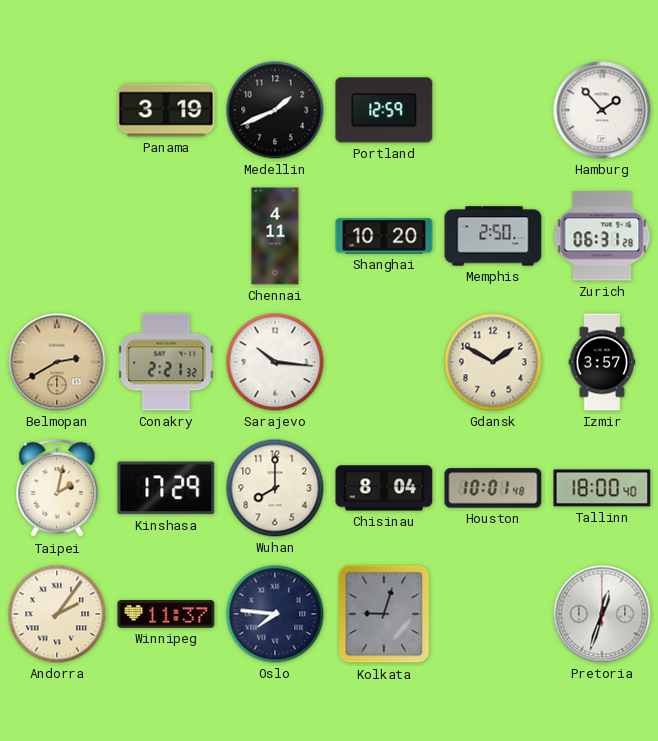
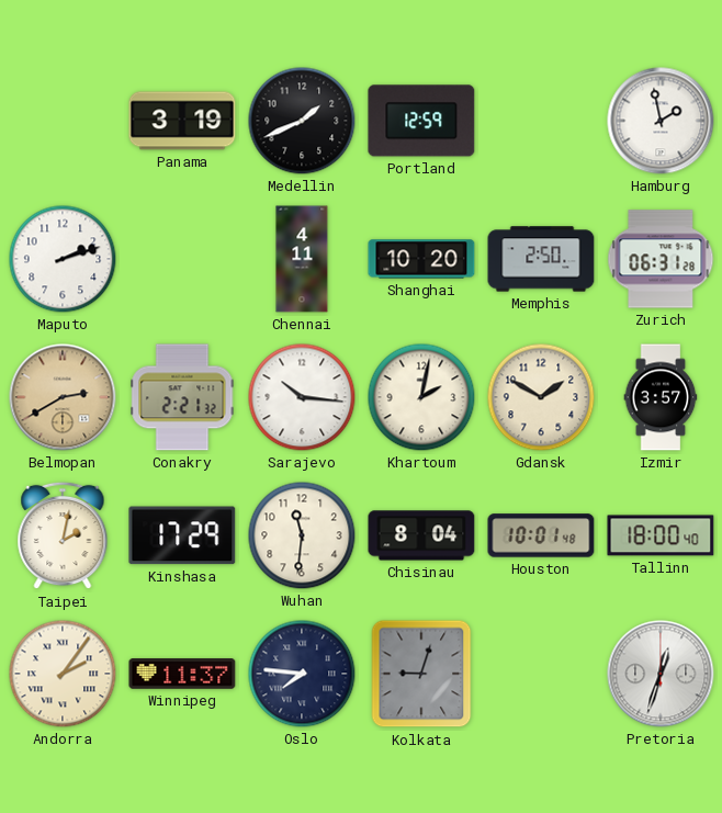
Hamburg: 1:53 -> 1:58
Maputo: none -> 2:12
Khartoum: none -> 2:02
Wuhan: 8:00 -> 11:31
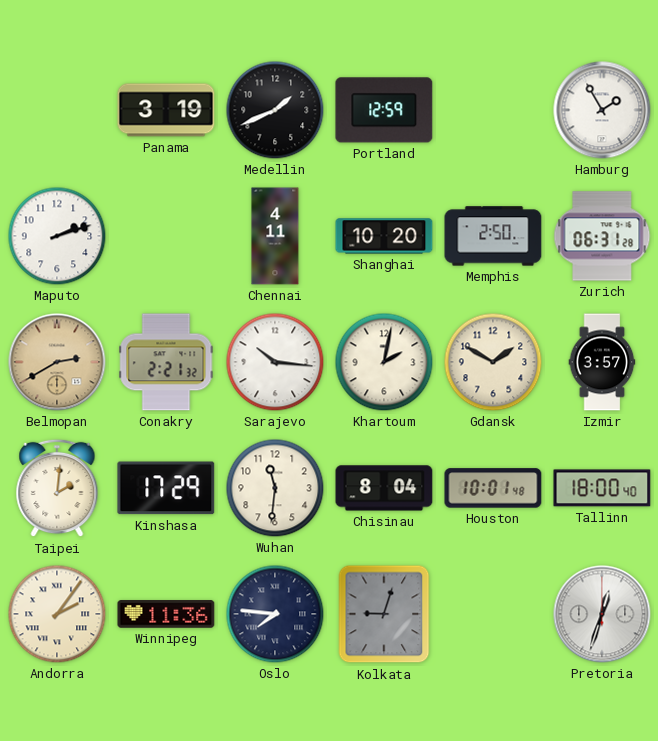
Hamburg: 1:58 -> 1:55
Taipei: 2:02 -> 2:01
Winnipeg: 11:37 -> 11:36
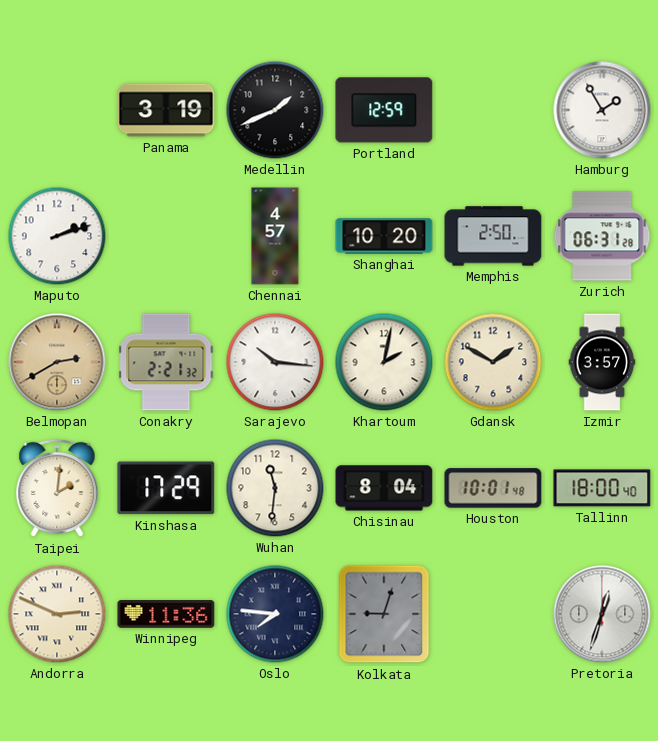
Chennai: 4:11 -> 4:57
Andorra: 2:06 -> 2:49
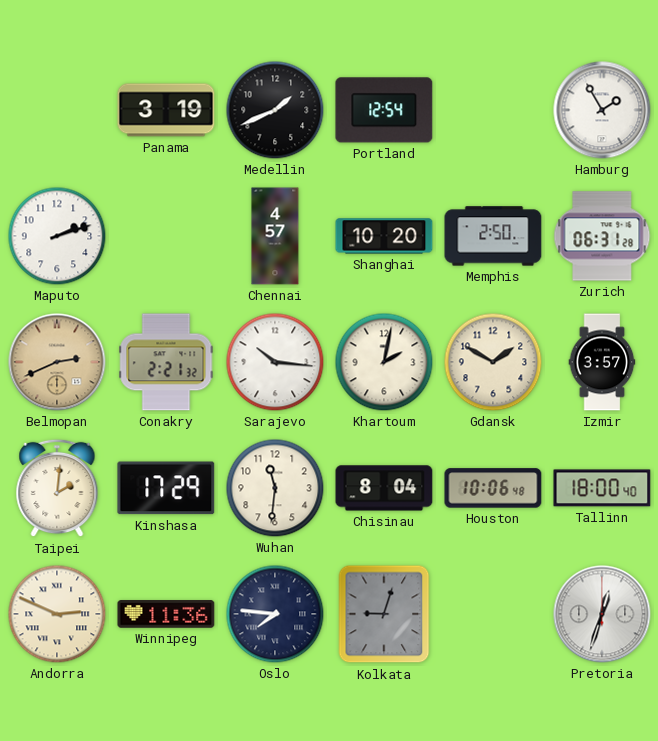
Portland: 12:59 -> 12:54
Belmopan: 2:40 -> 2:41
Houston: 10:01 -> 10:06
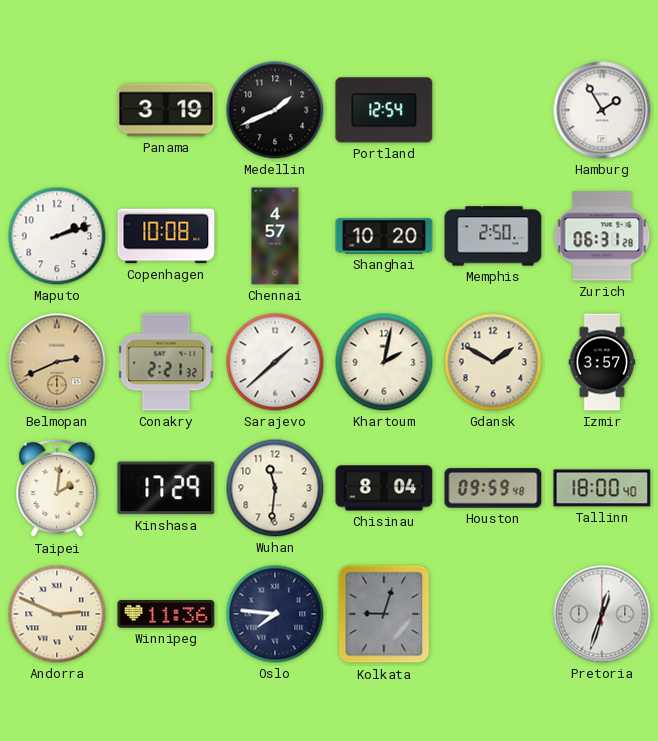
Copenhagen: none -> 10:08
Sarajevo: 10:16 -> 1:38
Houston: 10:06 -> 09:59
